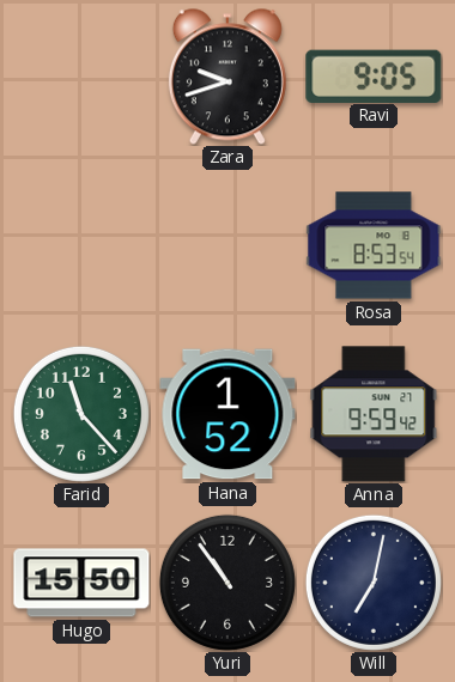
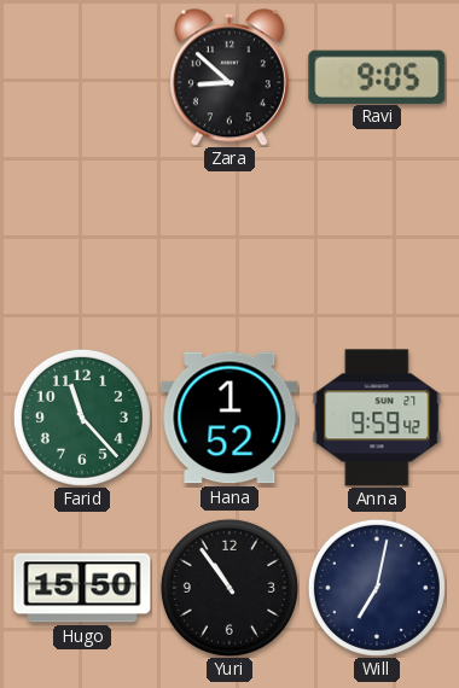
Zara: 9:42 -> 8:52
Rosa: 8:53 -> none
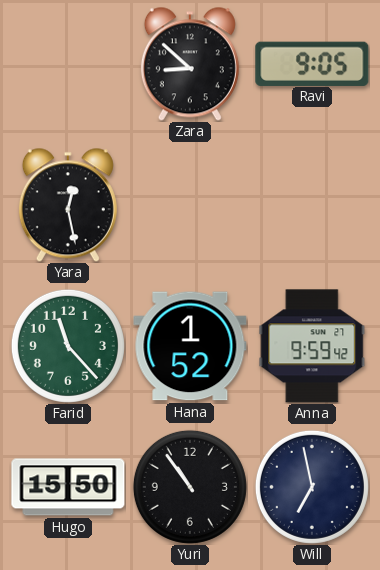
Yara: none -> 12:28
Will: 7:02 -> 6:58
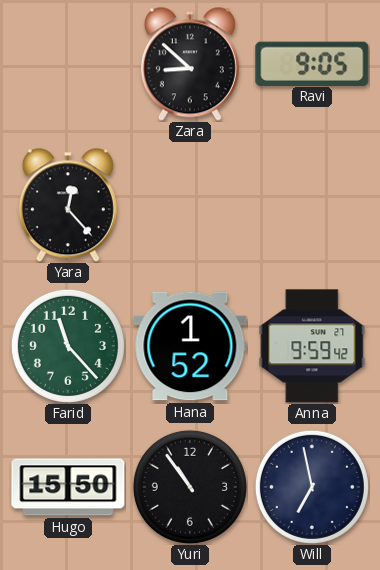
Yara: 12:28 -> 12:23
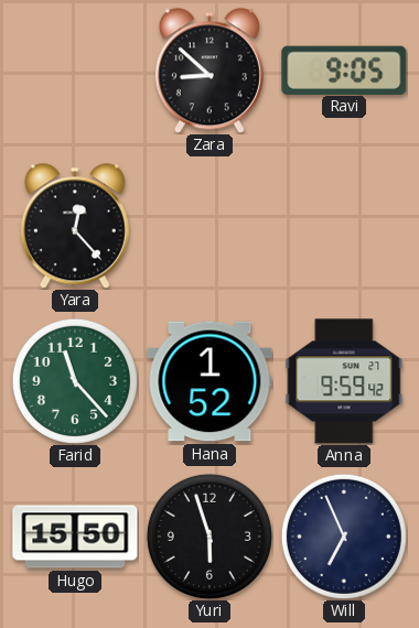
Yuri: 10:54 -> 5:57
Will: 6:58 -> 6:56
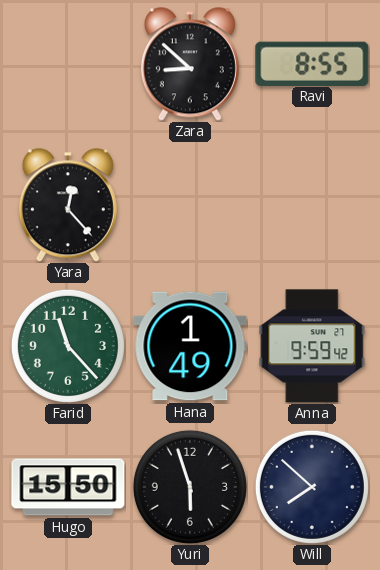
Ravi: 9:05 -> 8:55
Hana: 1:52 -> 1:49
Will: 6:56 -> 7:52
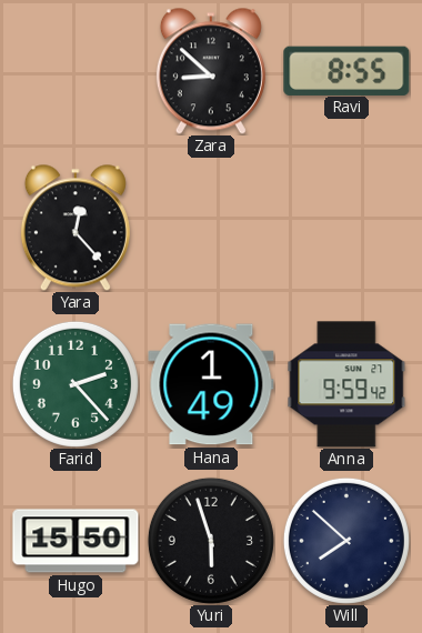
Farid: 11:23 -> 2:23
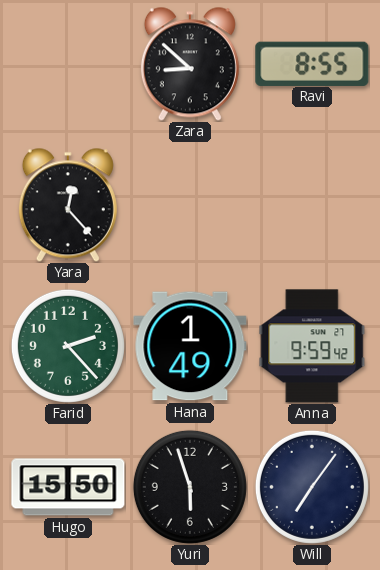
Will: 7:52 -> 7:06
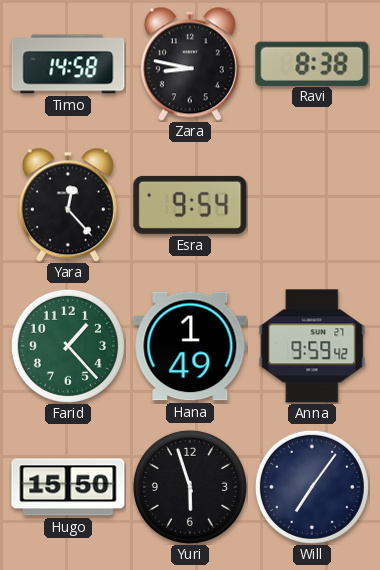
Timo: none -> 14:58
Zara: 8:52 -> 8:47
Ravi: 8:55 -> 8:38
Esra: none -> 9:54
Farid: 2:23 -> 1:23
